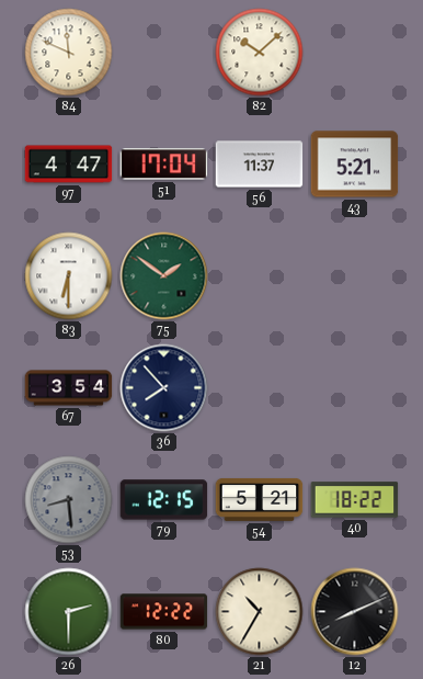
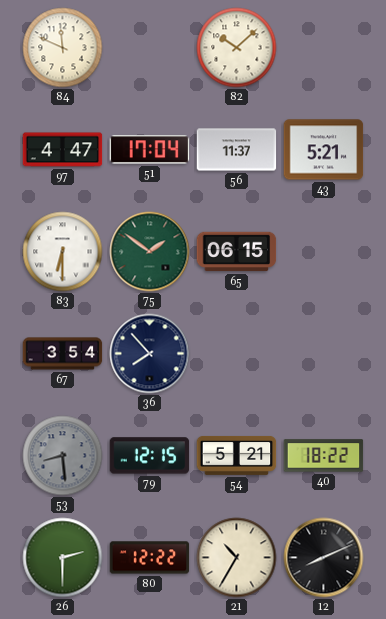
65: none -> 06:15
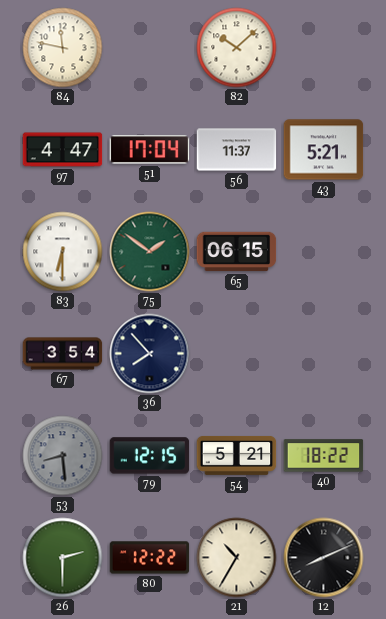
84: 11:49 -> 11:47
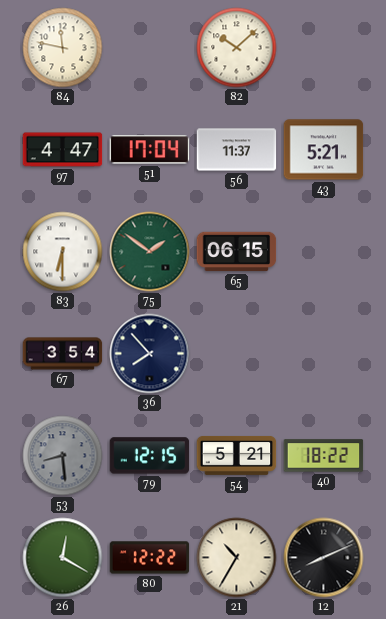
26: 2:30 -> 12:20
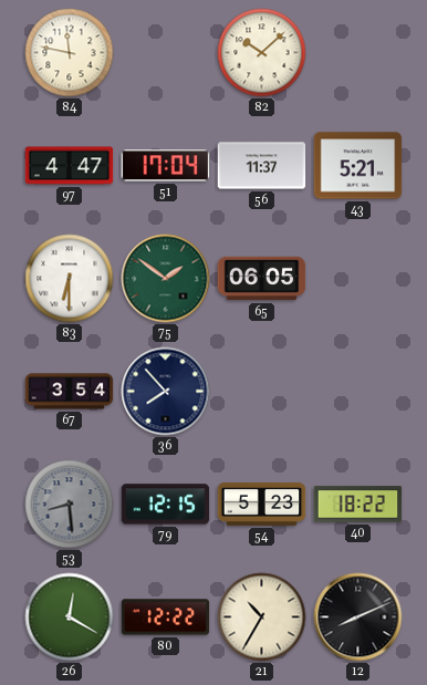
65: 06:15 -> 06:05
54: 5:21 -> 5:23
